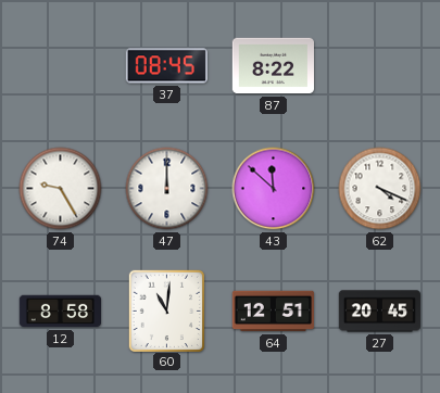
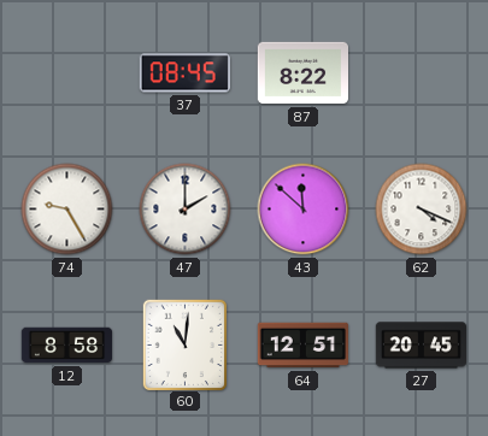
47: 12:00 -> 2:00
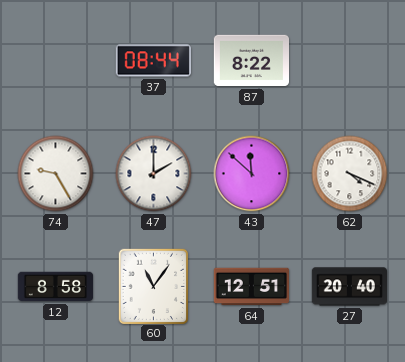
37: 08:45 -> 08:44
60: 11:01 -> 11:06
27: 20:45 -> 20:40
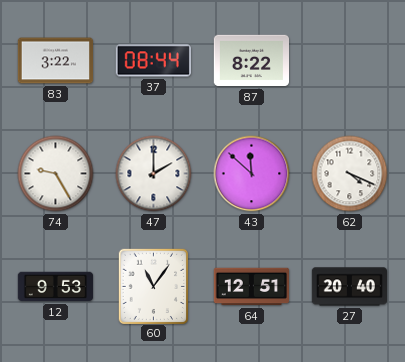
83: none -> 3:22
12: 8:58 -> 9:53
